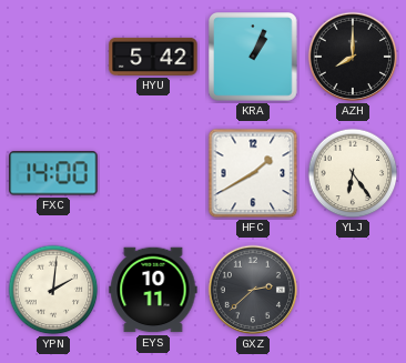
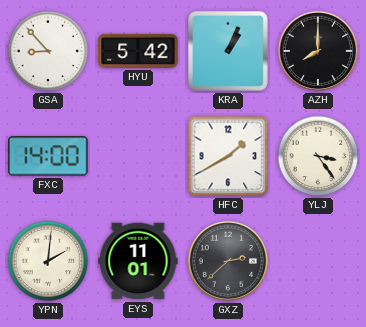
GSA: none -> 8:53
YLJ: 6:24 -> 3:24
EYS: 10:11 -> 11:01
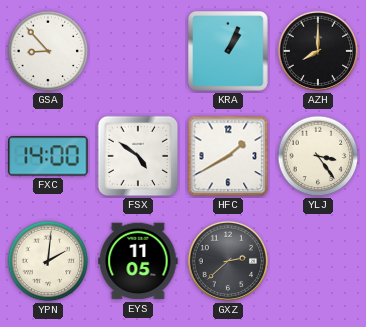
HYU: 5:42 -> none
FSX: none -> 4:51
EYS: 11:01 -> 11:05
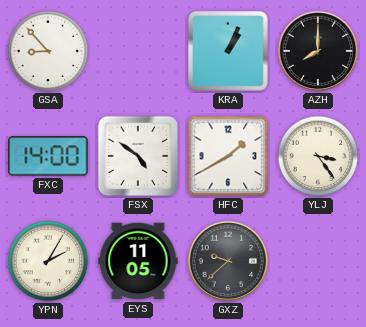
YPN: 2:01 -> 2:05
GXZ: 2:38 -> 9:38
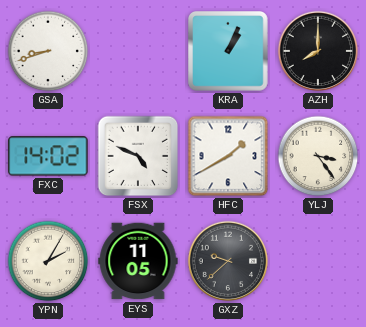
GSA: 8:53 -> 8:42
FXC: 14:00 -> 14:02
FSX: 4:51 -> 4:49
